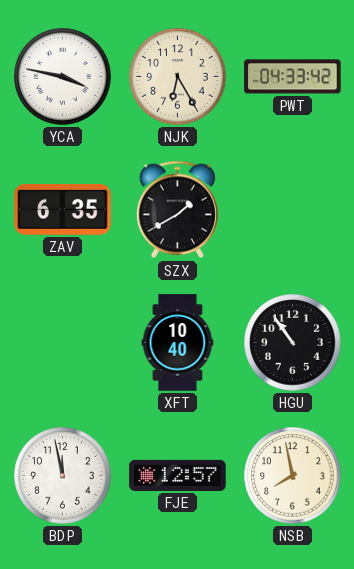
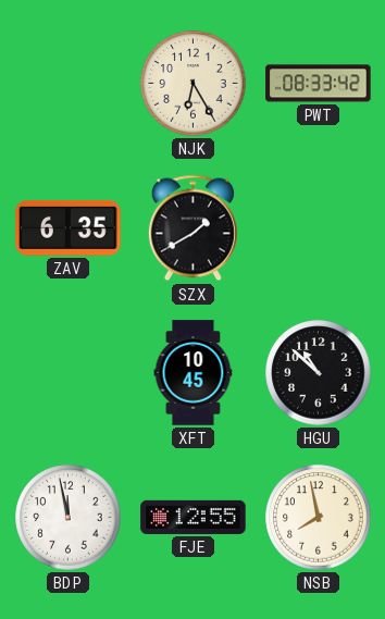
YCA: 3:47 -> none
PWT: 04:33 -> 08:33
XFT: 10:40 -> 10:45
HGU: 10:54 -> 10:52
FJE: 12:57 -> 12:55
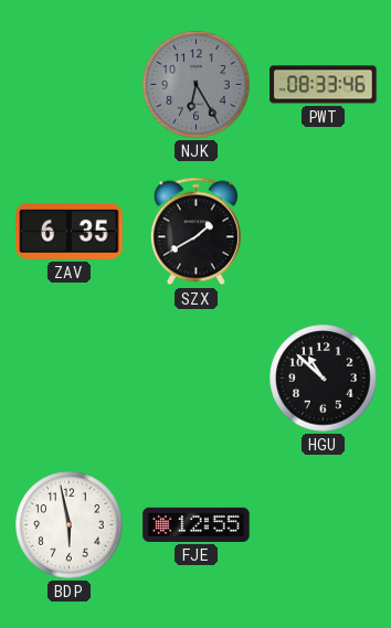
NJK dial: cream -> grey
PWT: 08:33:42 -> 08:33:46
XFT: 10:45 -> none
BDP: 11:58 -> 5:58
NSB: 7:58 -> none
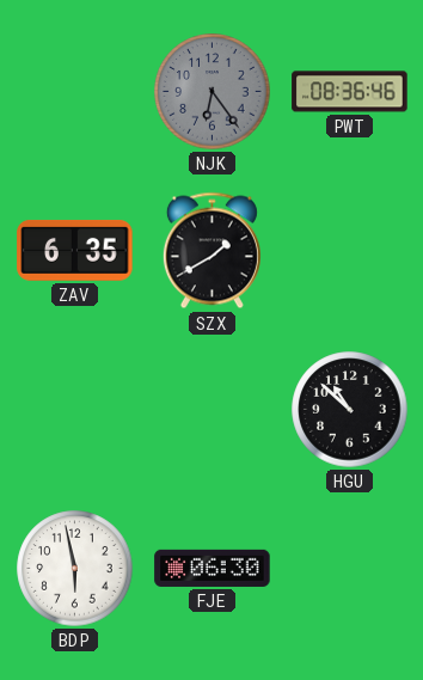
NJK: 6:25 -> 6:24
PWT: 08:33 -> 08:36
FJE: 12:55 -> 06:30
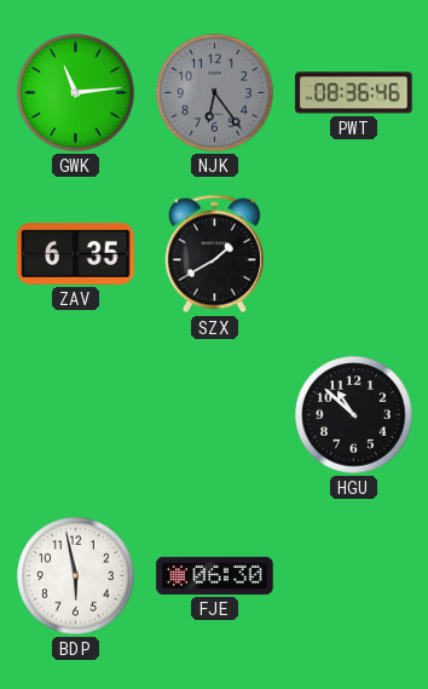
GWK: none -> 11:14
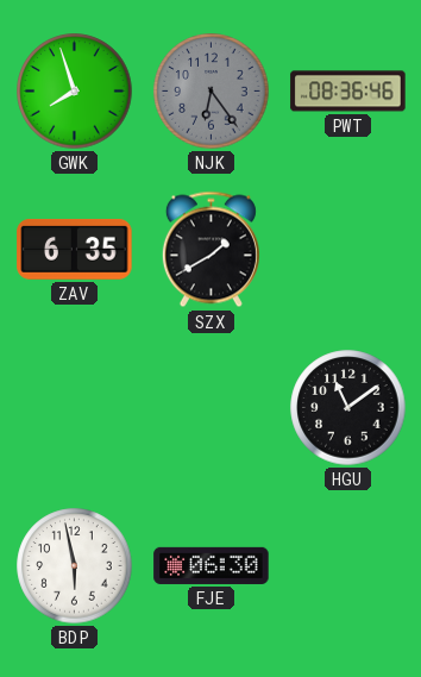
GWK: 11:14 -> 7:57
HGU: 10:52 -> 11:09
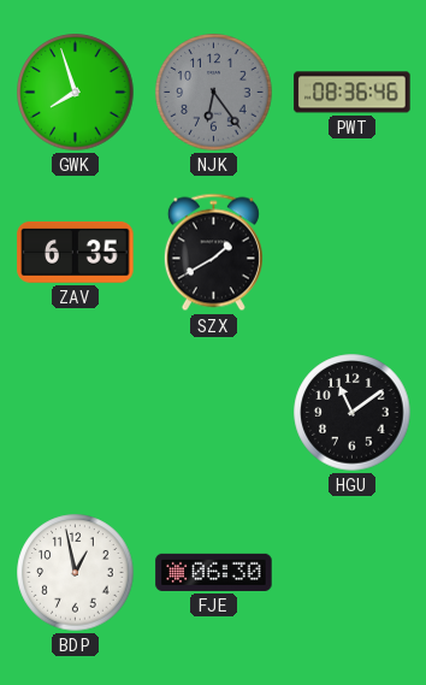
BDP: 5:58 -> 12:58
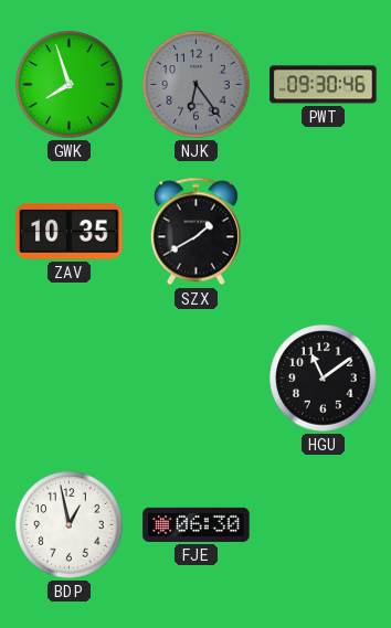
PWT: 08:36 -> 09:30
ZAV: 6:35 -> 10:35
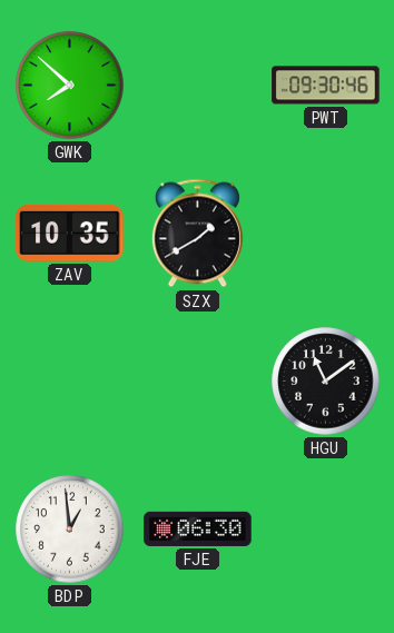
GWK: 7:57 -> 7:52
NJK: 6:24 -> none
BDP: 12:58 -> 12:59
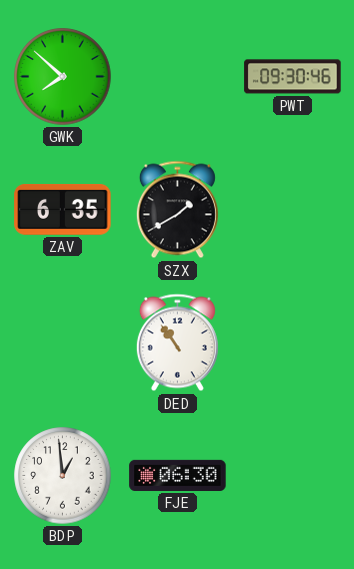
ZAV: 10:35 -> 6:35
DED: none -> 10:54
HGU: 11:09 -> none
